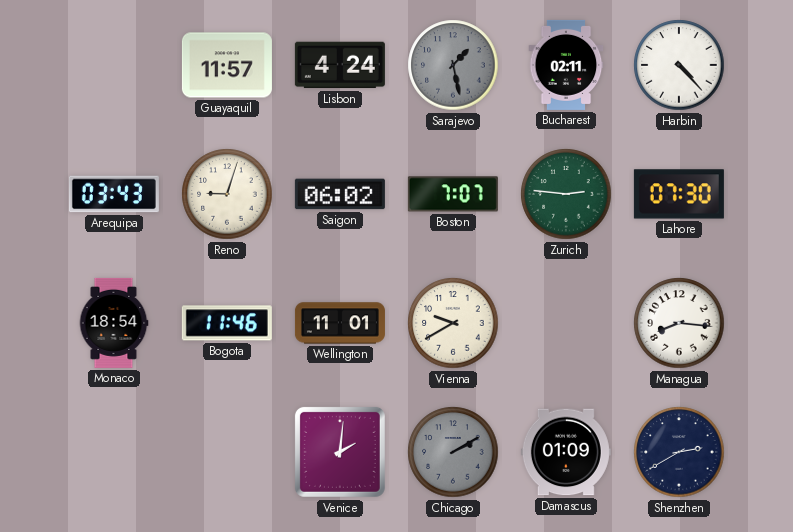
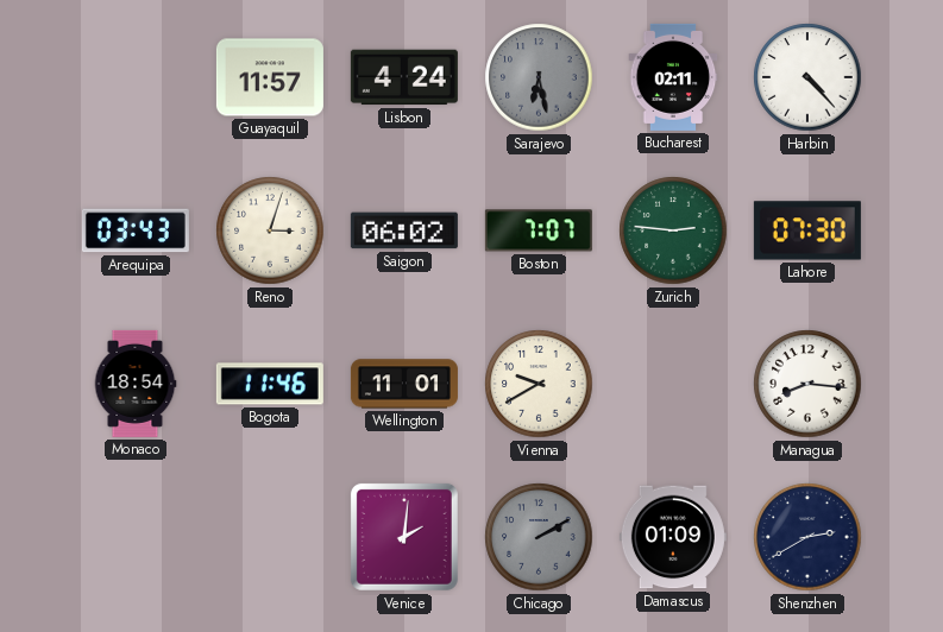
Sarajevo: 1:28 -> 6:28
Reno: 9:03 -> 3:03
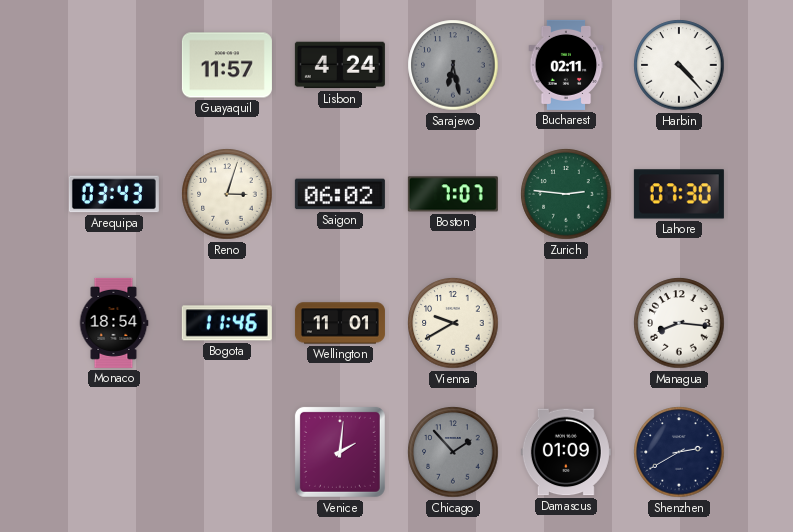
Chicago: 2:10 -> 1:53
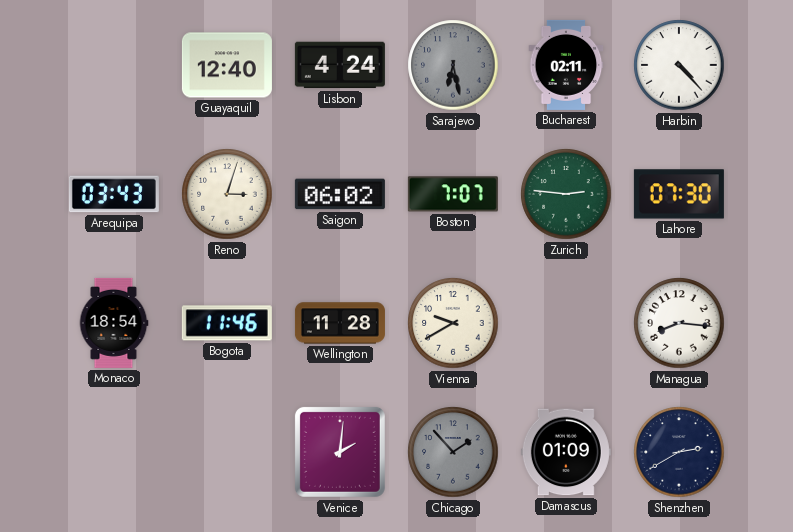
Guayaquil: 11:57 -> 12:40
Wellington: 11:01 -> 11:28
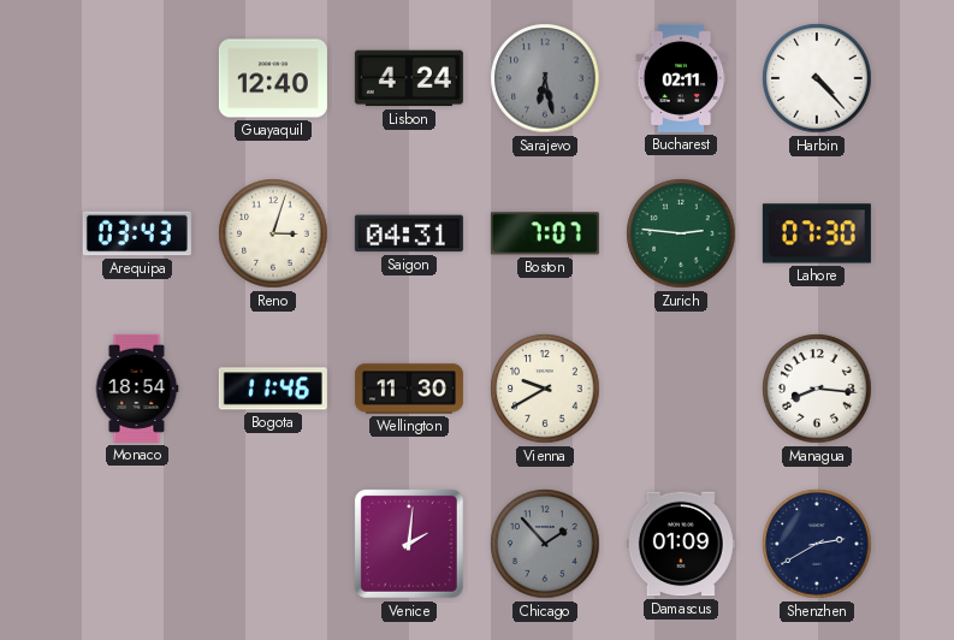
Saigon: 06:02 -> 04:31
Wellington: 11:28 -> 11:30
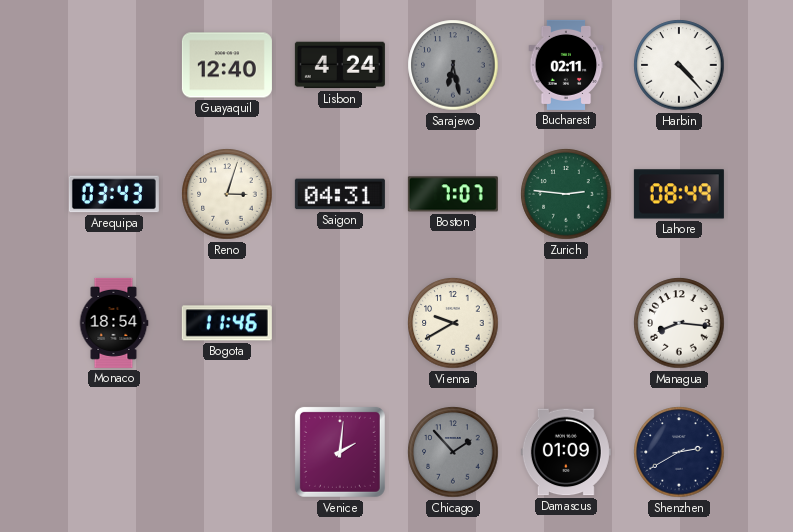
Lahore: 07:30 -> 08:49
Wellington: 11:30 -> none
